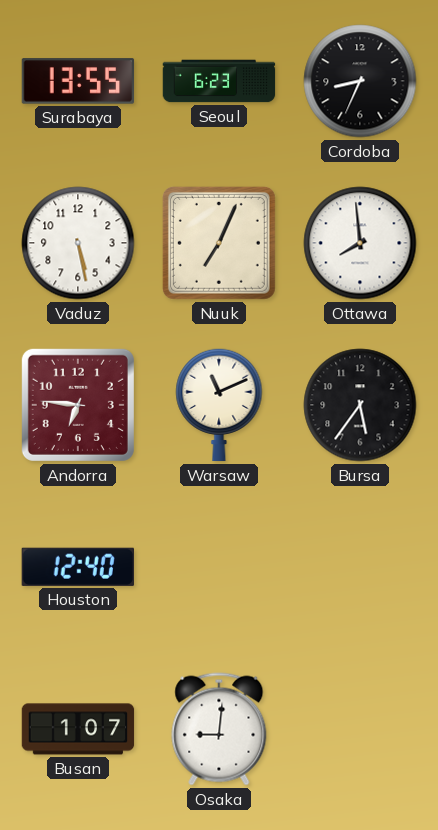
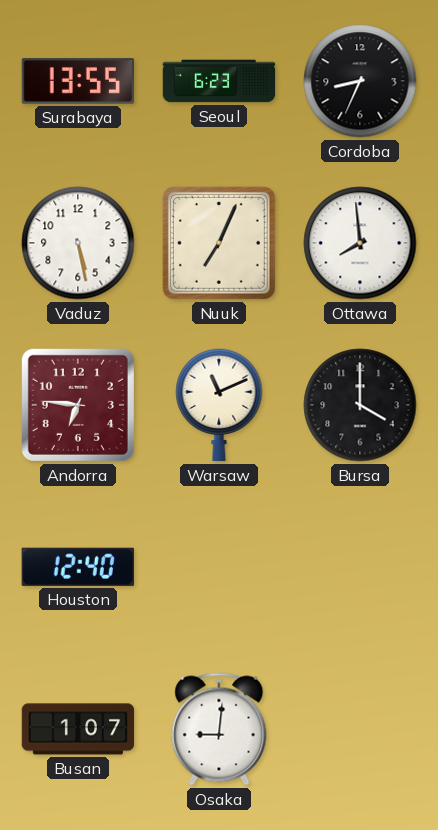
Bursa: 5:36 -> 4:00
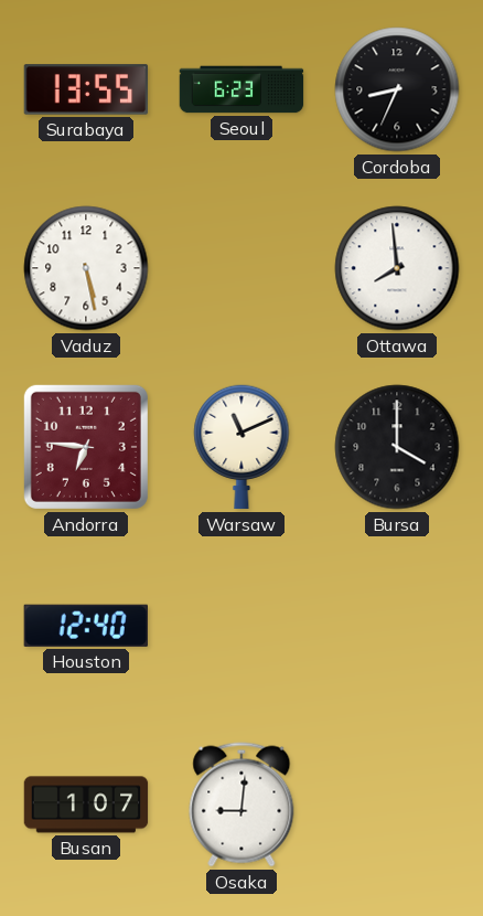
Nuuk: 7:04 -> none
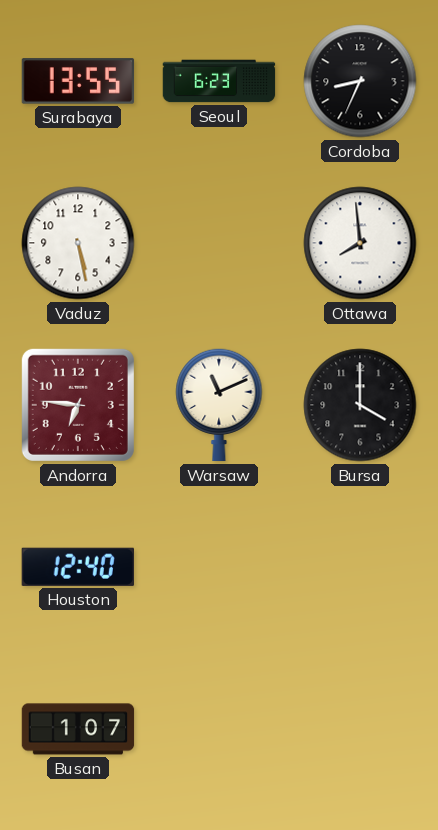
Osaka: 9:01 -> none
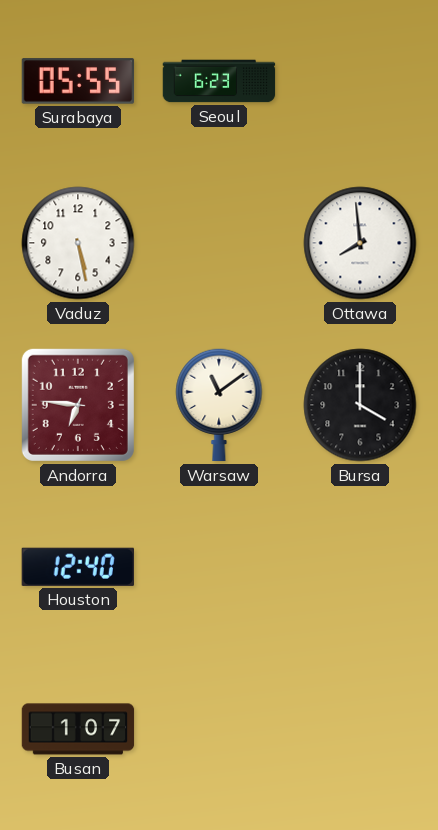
Surabaya: 13:55 -> 05:55
Cordoba: 8:34 -> none
Warsaw: 11:11 -> 11:09
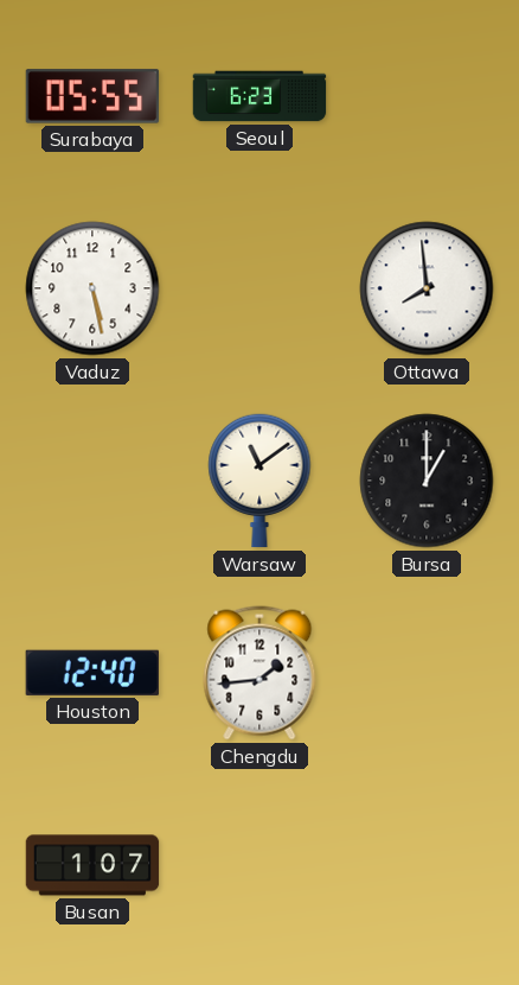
Andorra: 6:46 -> none
Bursa: 4:00 -> 1:00
Chengdu: none -> 1:44
